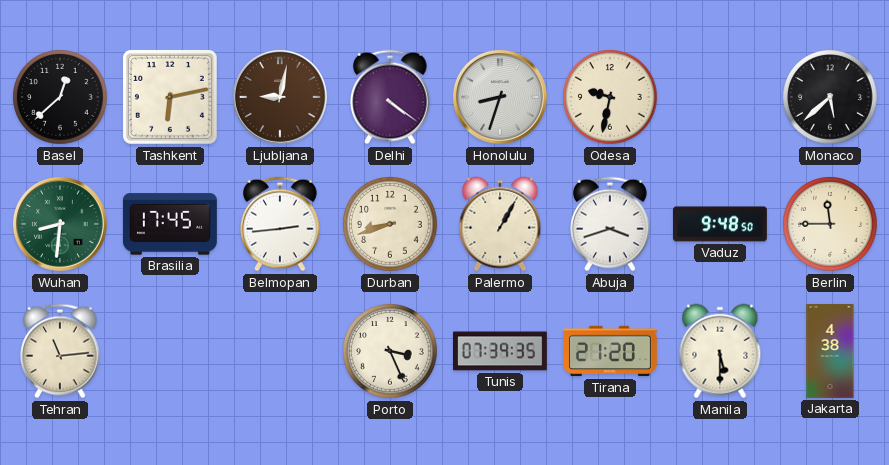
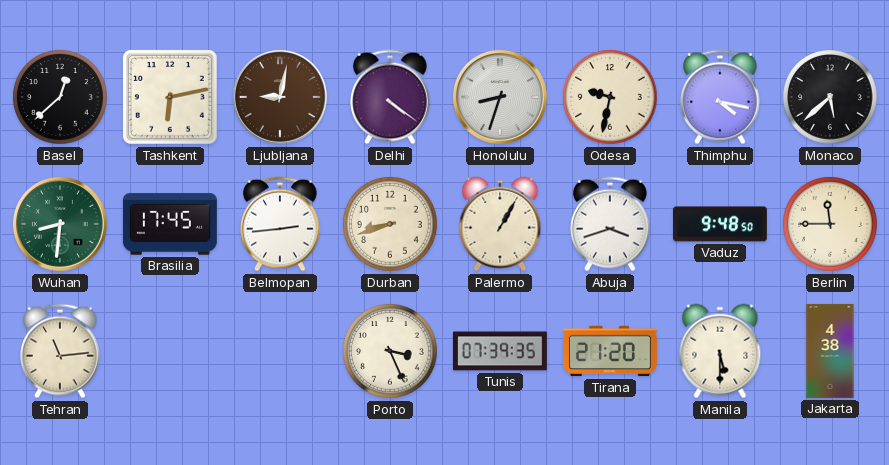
Thimphu: none -> 4:17
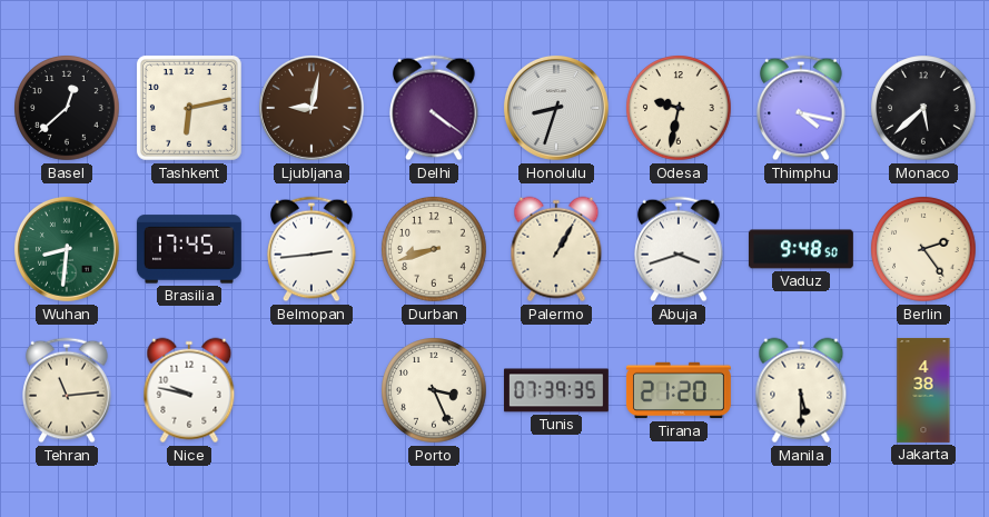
Berlin: 11:45 -> 2:24
Nice: none -> 9:47
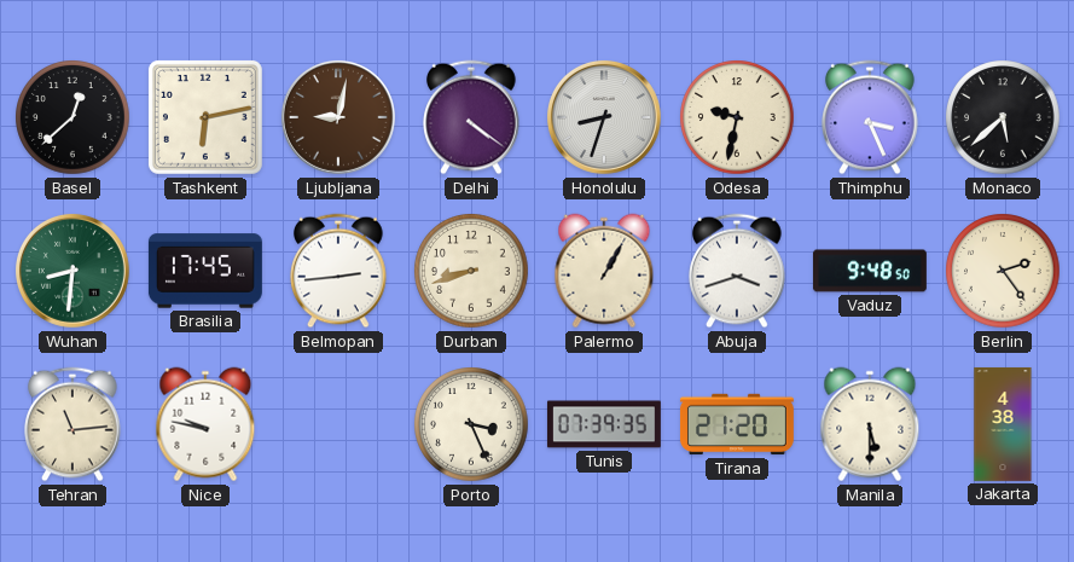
Thimphu: 4:17 -> 3:26
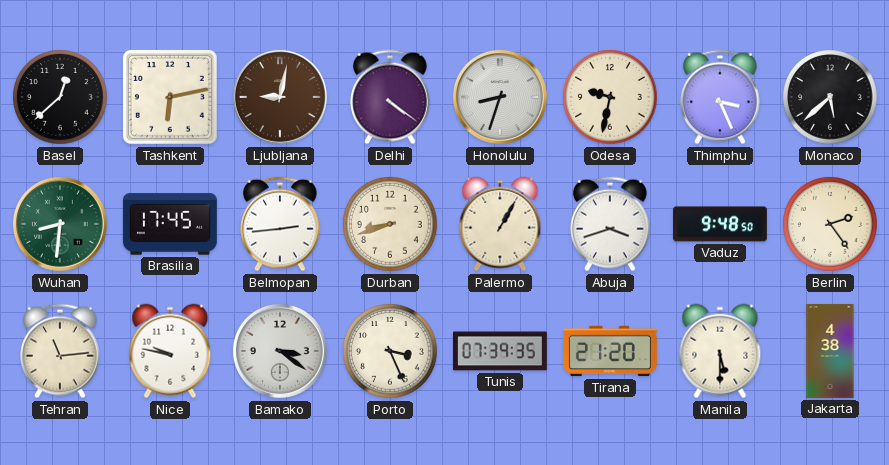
Bamako: none -> 3:21
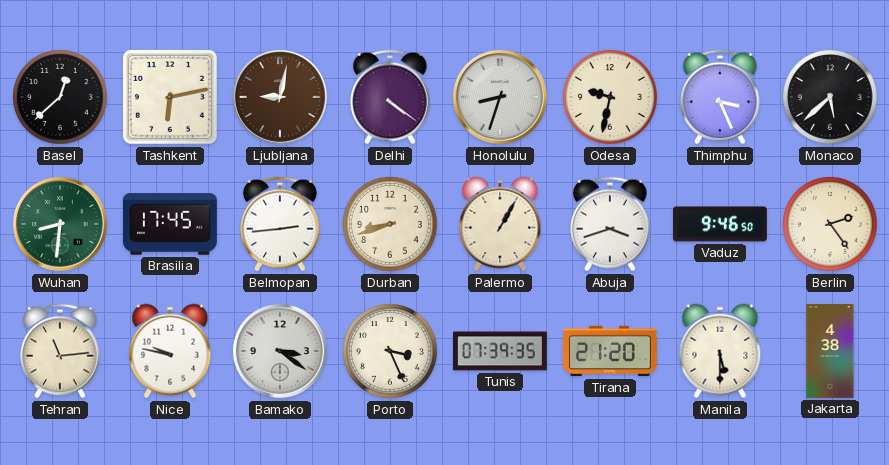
Vaduz: 9:48 -> 9:46
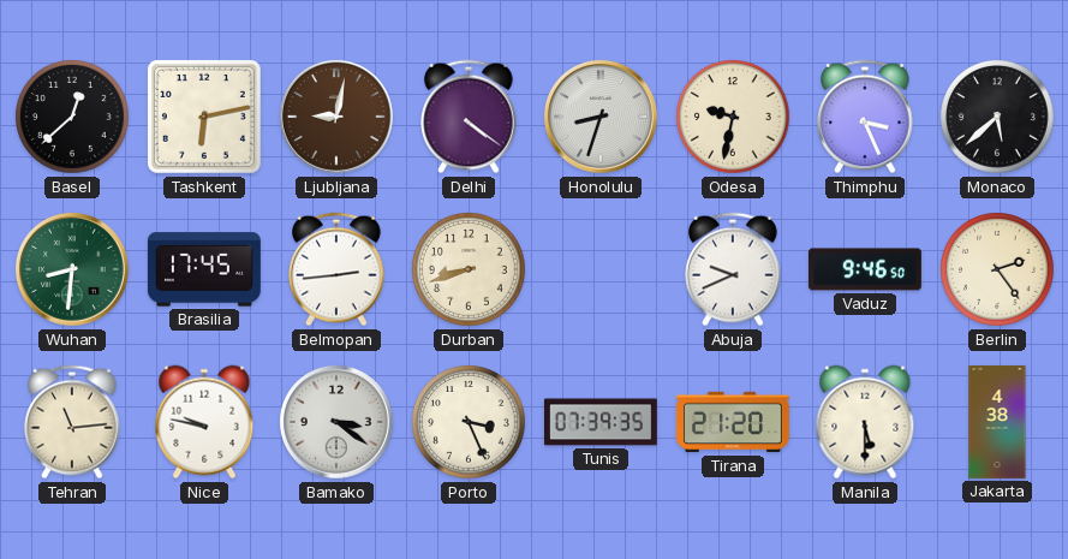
Palermo: 1:05 -> none
Abuja: 3:42 -> 9:41
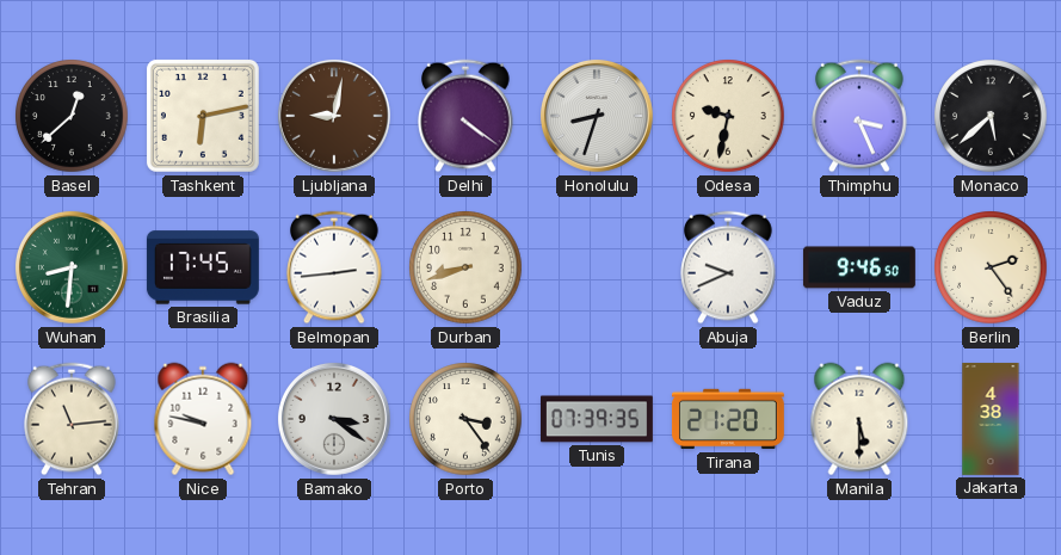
Porto: 3:26 -> 3:24
